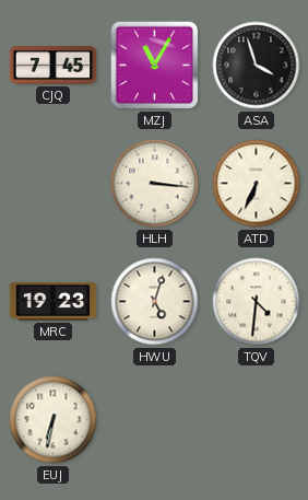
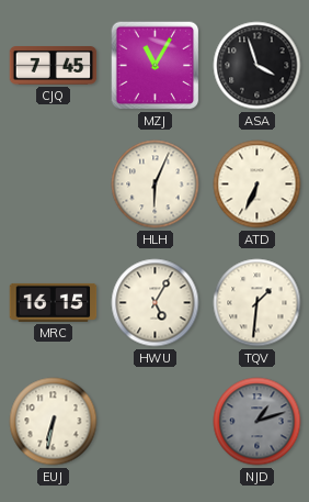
HLH: 3:16 -> 6:04
MRC: 19:23 -> 16:15
HWU: 5:03 -> 5:05
TQV: 4:31 -> 1:31
NJD: none -> 1:12
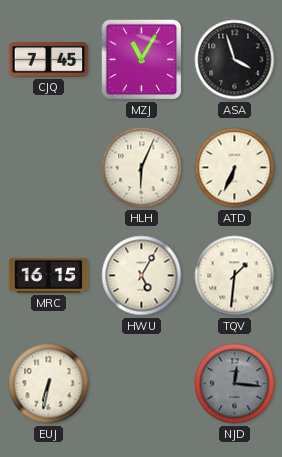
NJD: 1:12 -> 12:16
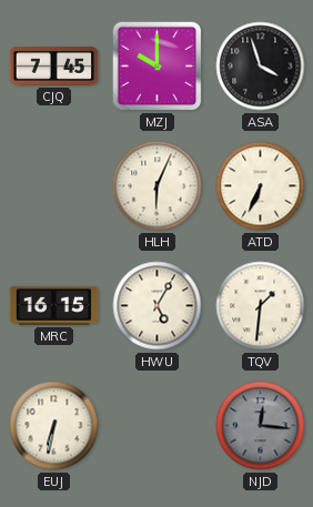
MZJ: 11:05 -> 10:00
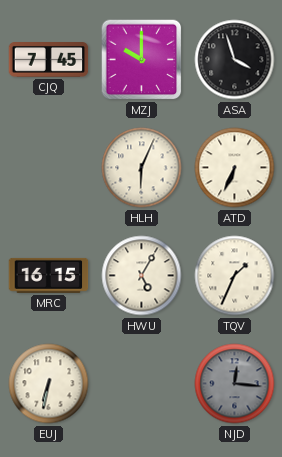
TQV: 1:31 -> 1:34
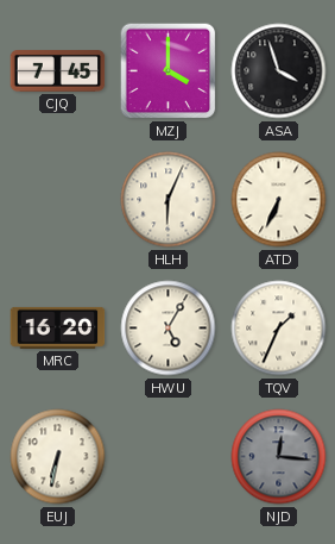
MZJ: 10:00 -> 4:00
MRC: 16:15 -> 16:20
